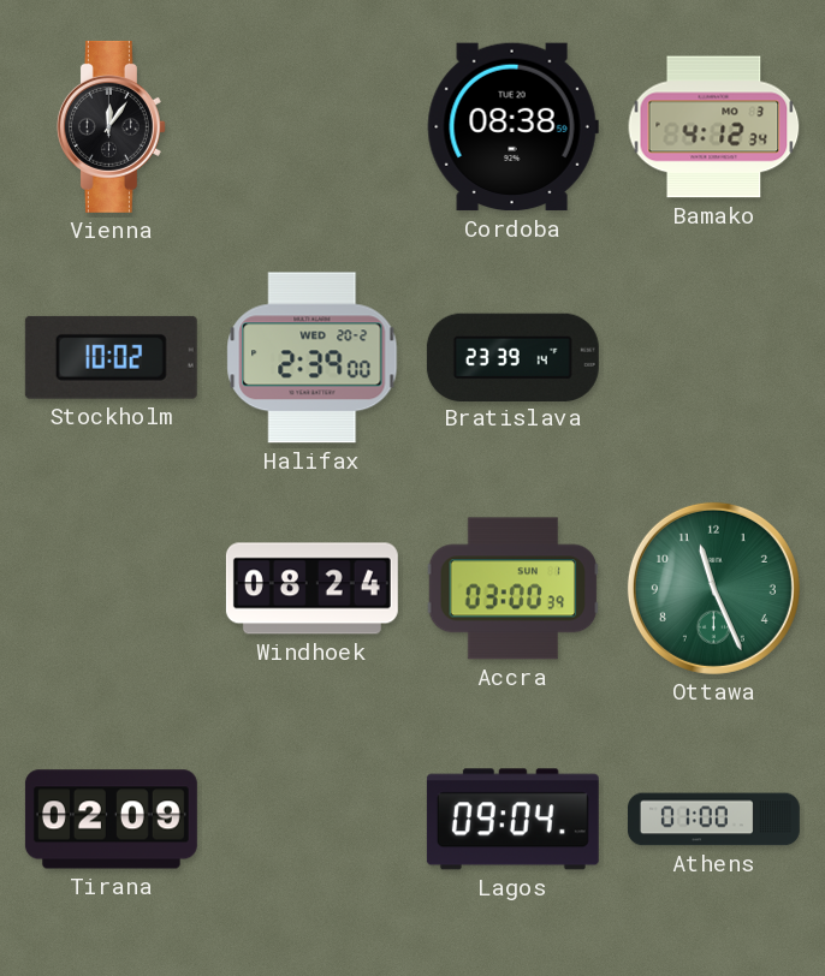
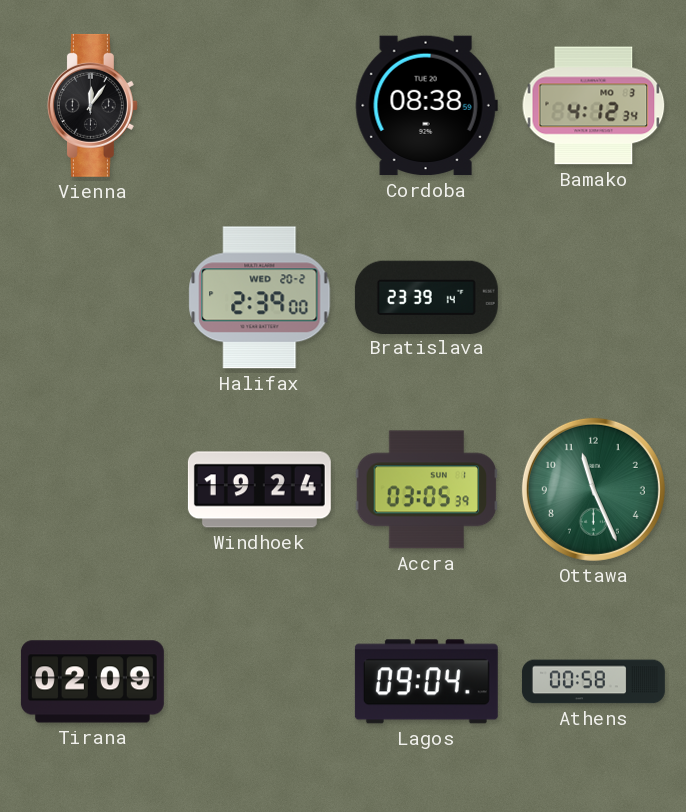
Stockholm: 10:02 -> none
Windhoek: 08:24 -> 19:24
Accra: 03:00 -> 03:05
Athens: 01:00 -> 00:58
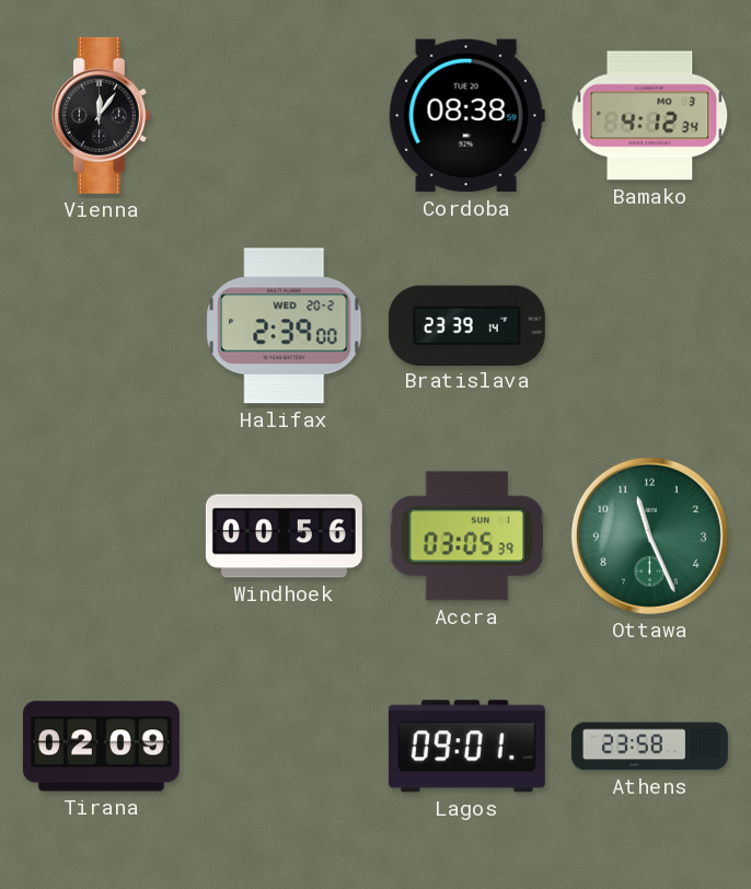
Windhoek: 19:24 -> 00:56
Lagos: 09:04 -> 09:01
Athens: 00:58 -> 23:58
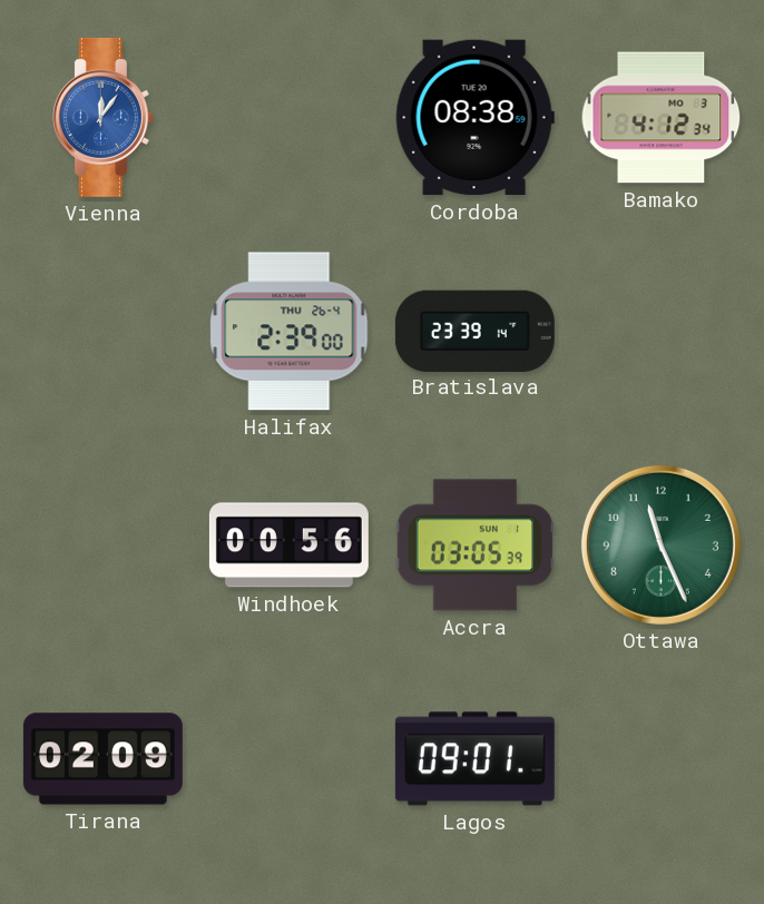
Vienna dial: black -> blue
Halifax date: WED 20-2 -> THU 26-4
Athens: 23:58 -> none
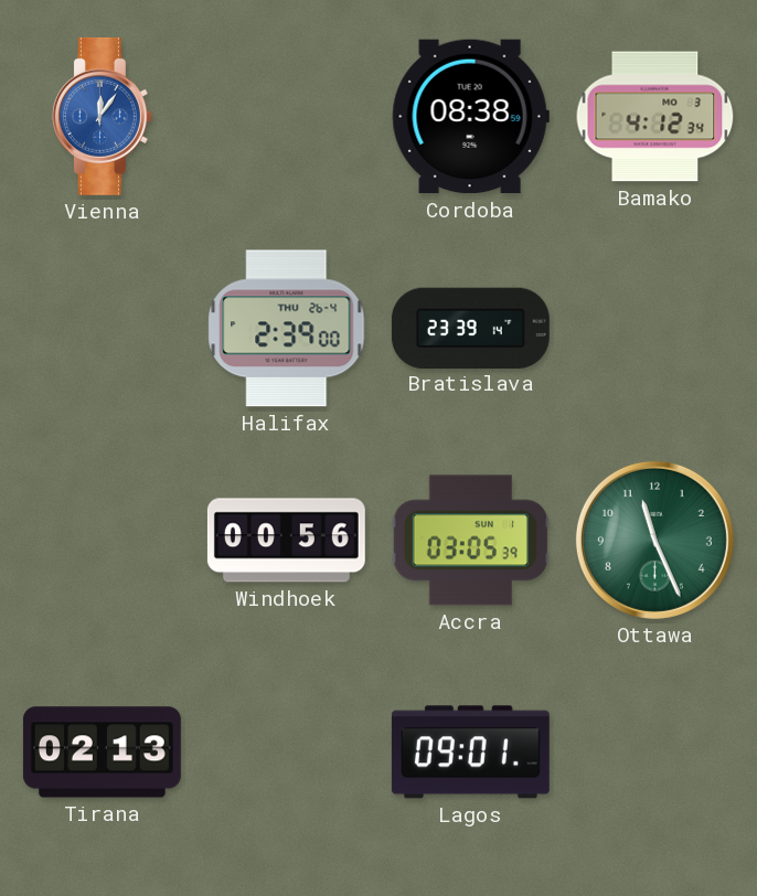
Tirana: 02:09 -> 02:13
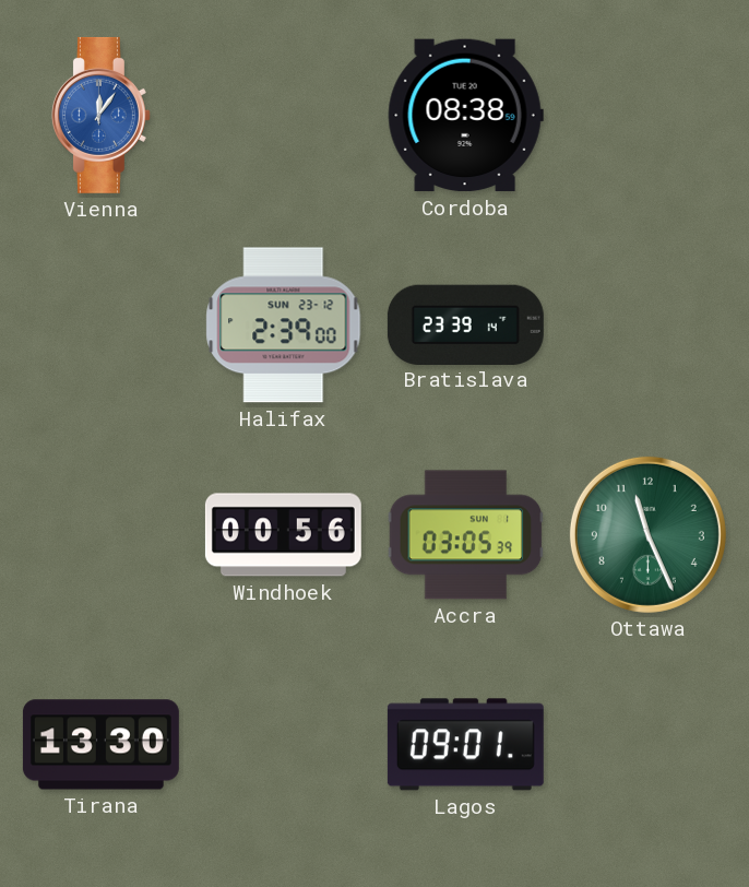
Bamako: 4:12 -> none
Halifax date: THU 26-4 -> SUN 23-12
Tirana: 02:13 -> 13:30
